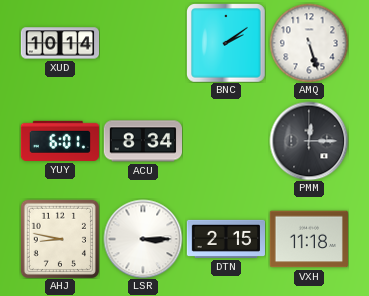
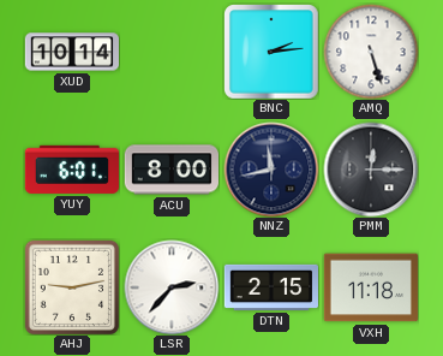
BNC: 2:09 -> 2:14
ACU: 8:34 -> 8:00
NNZ: none -> 11:43
AHJ: 8:47 -> 9:13
LSR: 3:15 -> 2:37
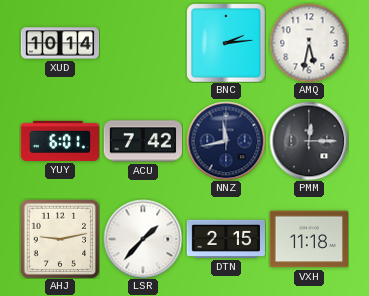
AMQ: 5:27 -> 5:32
ACU: 8:00 -> 7:42
LSR: 2:37 -> 1:37
